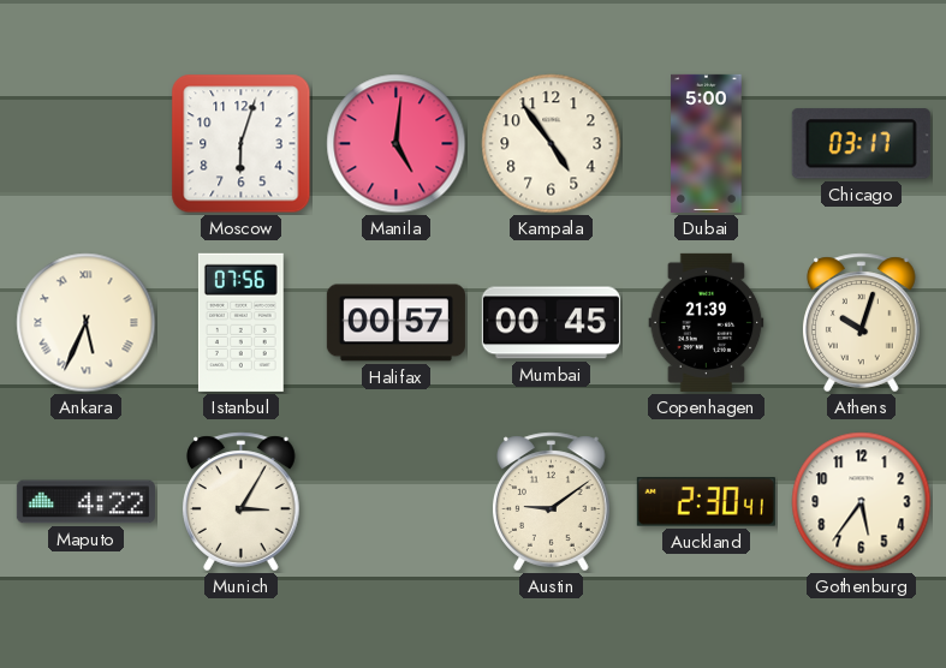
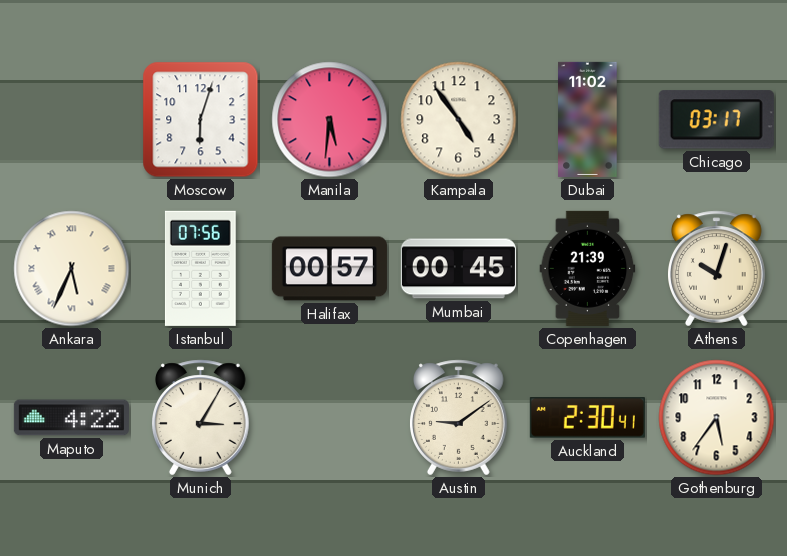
Manila: 5:01 -> 5:31
Dubai: 5:00 -> 11:02
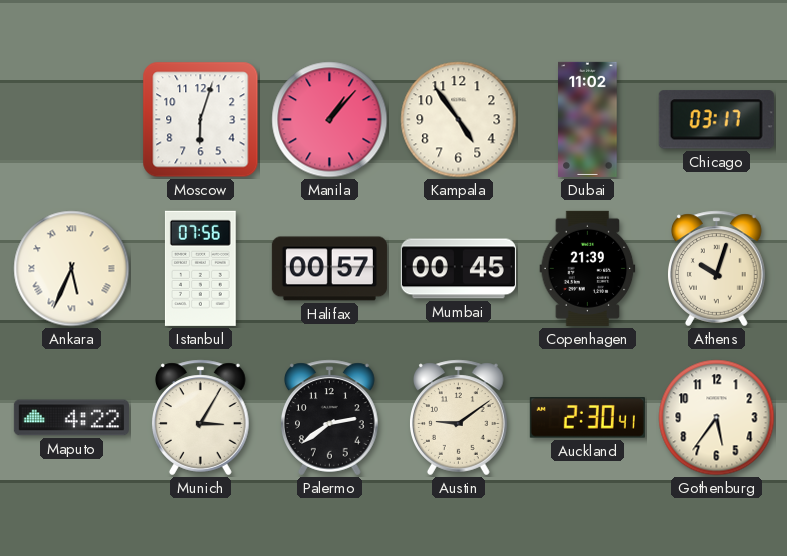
Manila: 5:31 -> 1:07
Palermo: none -> 2:39
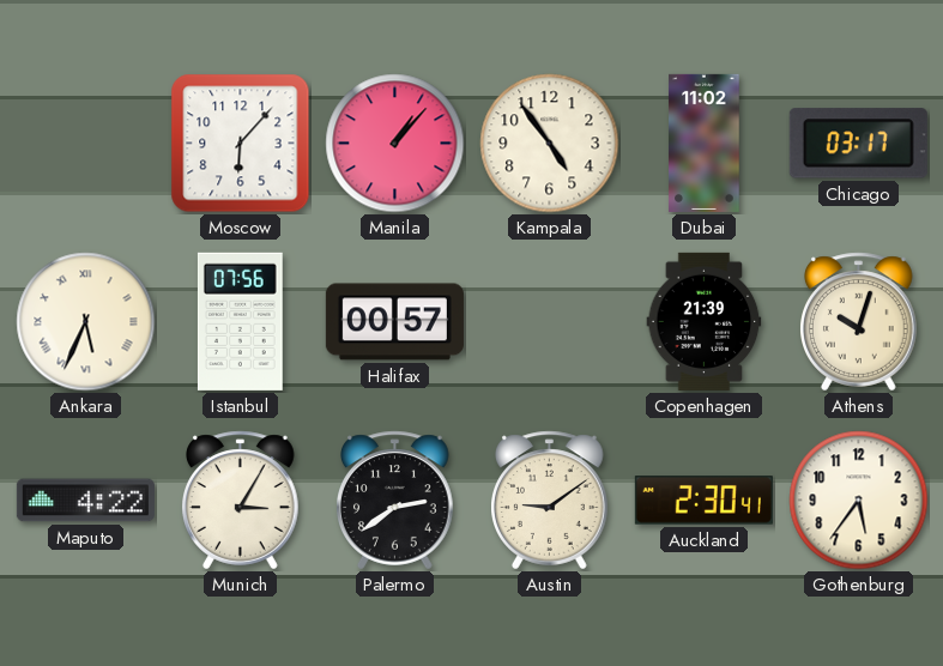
Moscow: 6:03 -> 6:07
Mumbai: 00:45 -> none
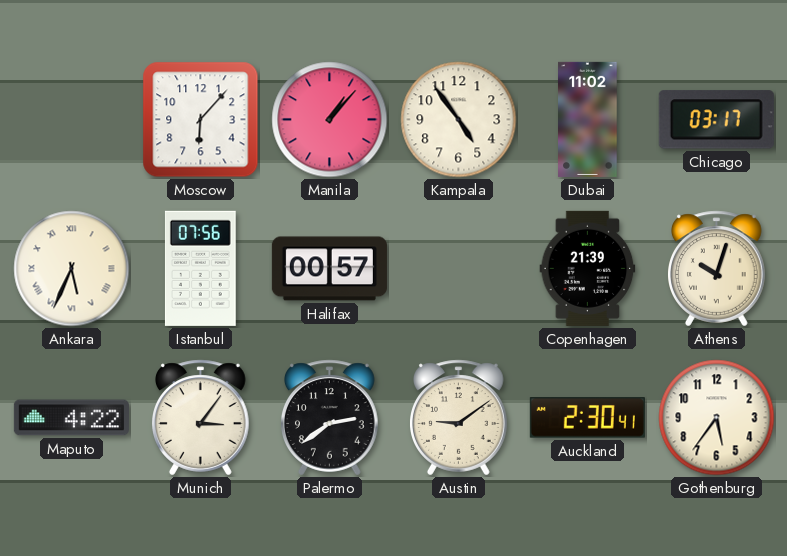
Munich: 3:05 -> 3:06
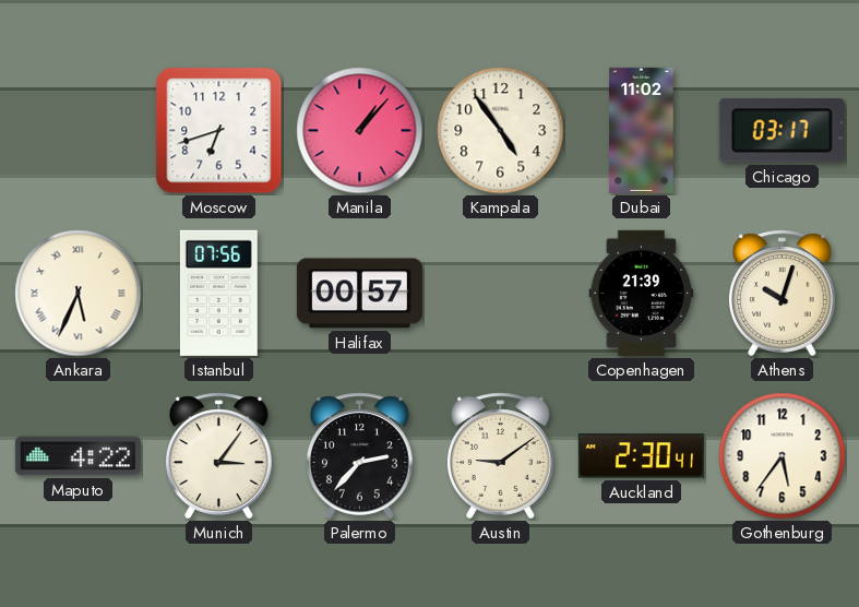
Moscow: 6:07 -> 6:42
Palermo: 2:39 -> 2:37
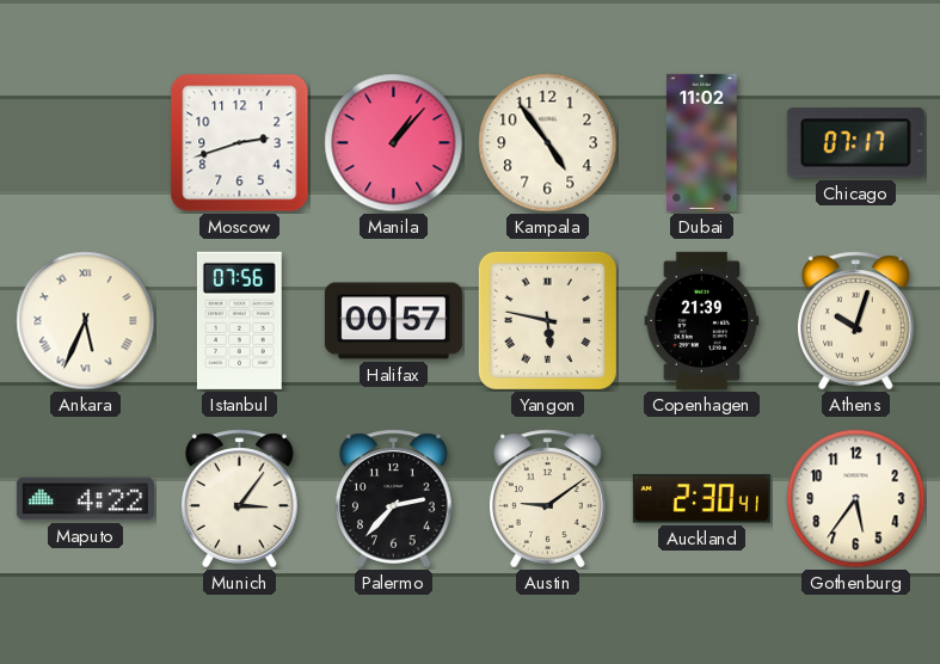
Moscow: 6:42 -> 2:42
Chicago: 03:17 -> 07:17
Yangon: none -> 5:47
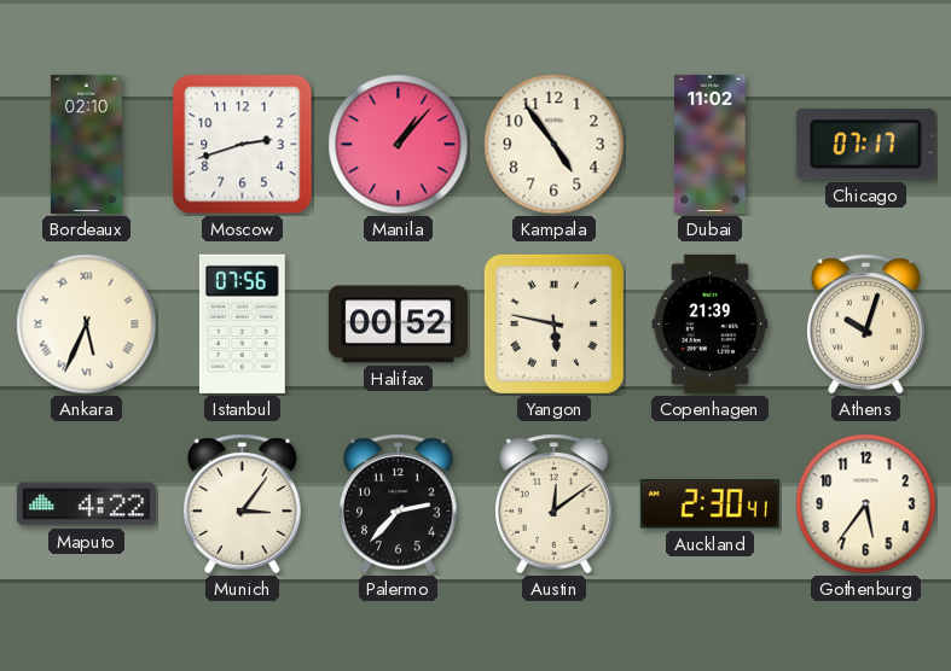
Bordeaux: none -> 02:10
Halifax: 00:57 -> 00:52
Austin: 9:09 -> 12:09
